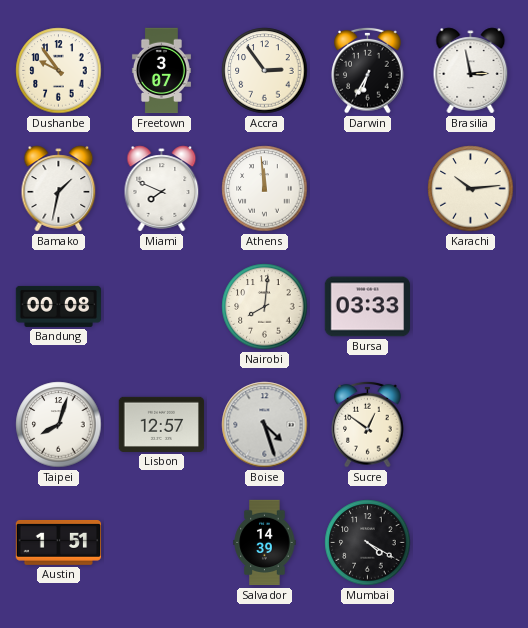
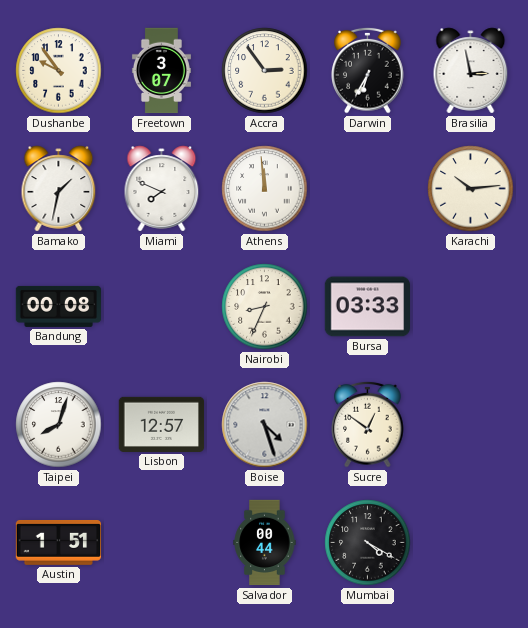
Nairobi: 8:01 -> 8:34
Salvador: 14:39 -> 00:44
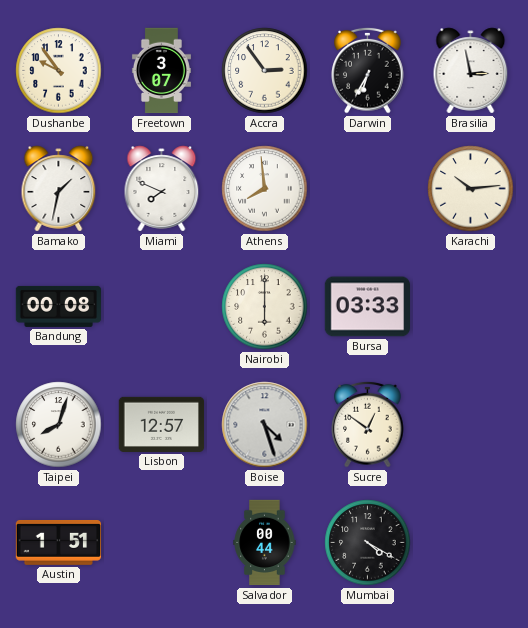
Athens: 11:59 -> 7:59
Nairobi: 8:34 -> 6:00
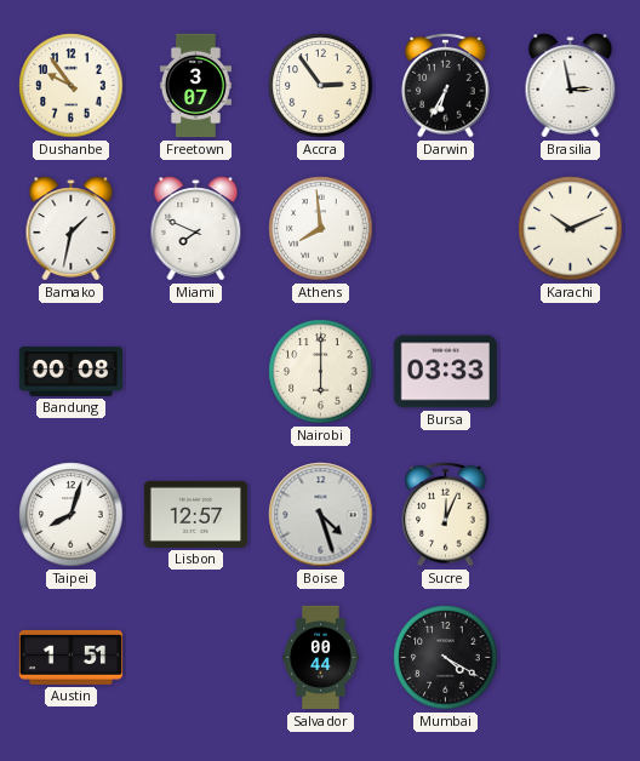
Karachi: 10:14 -> 10:11
Sucre: 12:51 -> 12:04
